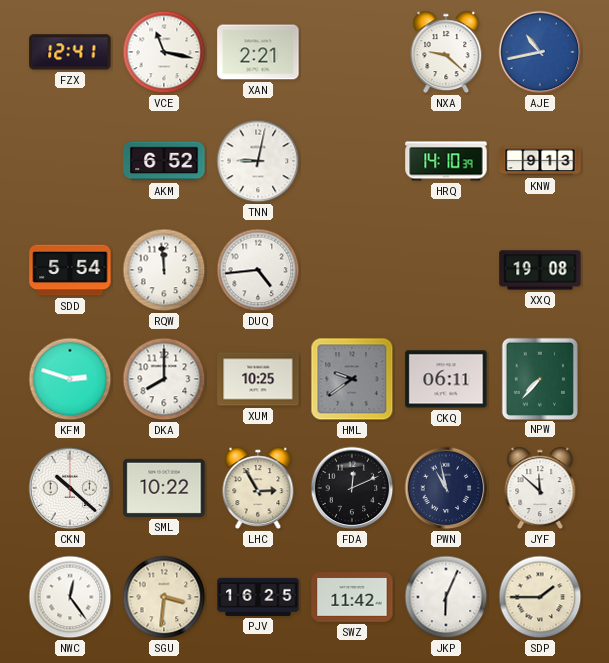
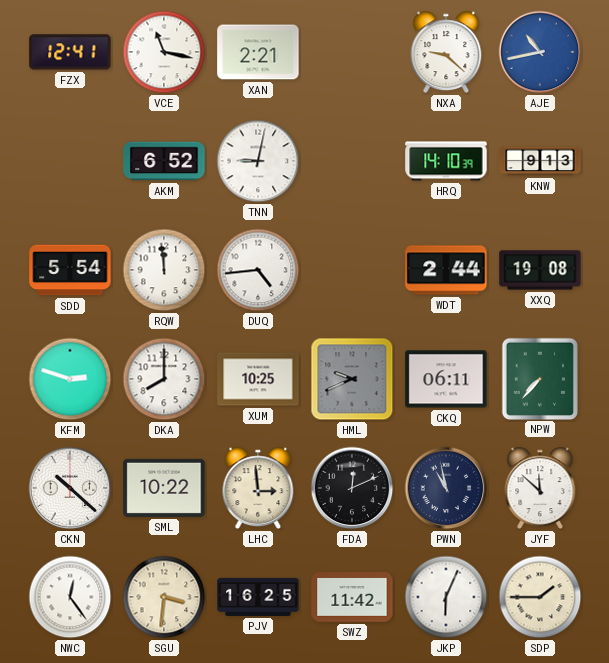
WDT: none -> 2:44
HML: 9:39 -> 9:41
LHC: 2:55 -> 2:59
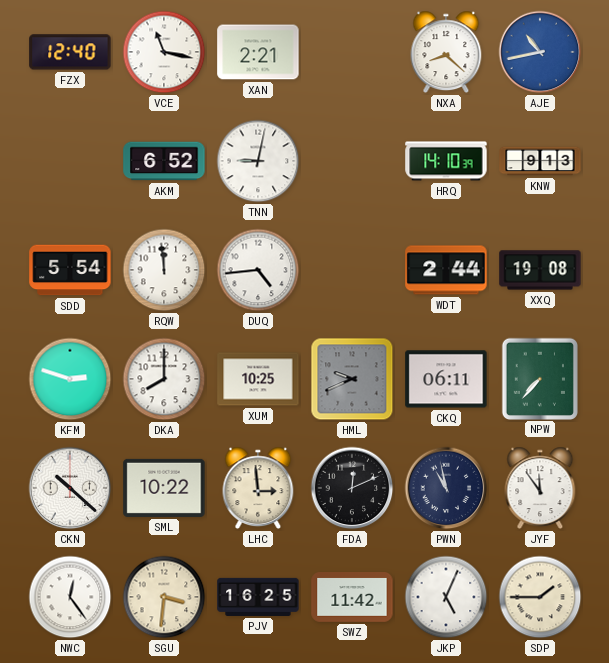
FZX: 12:41 -> 12:40
NXA: 9:22 -> 8:22
JYF: 11:52 -> 11:54
JKP: 6:04 -> 5:04
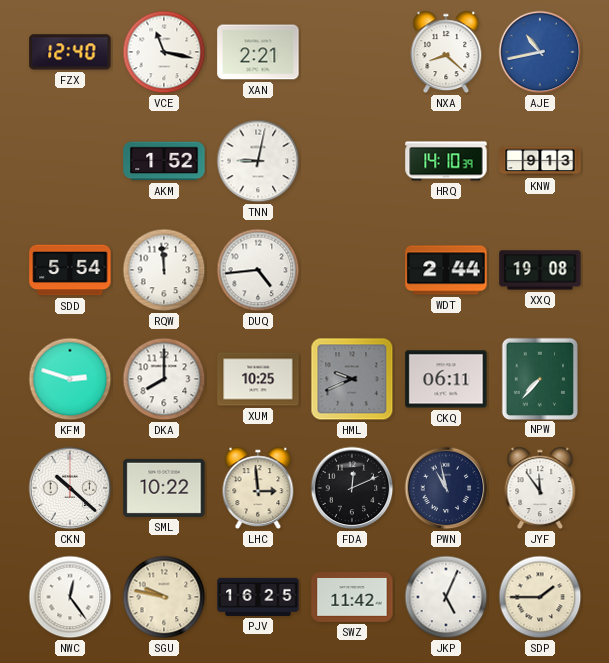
AKM: 6:52 -> 1:52
SGU: 3:31 -> 9:47
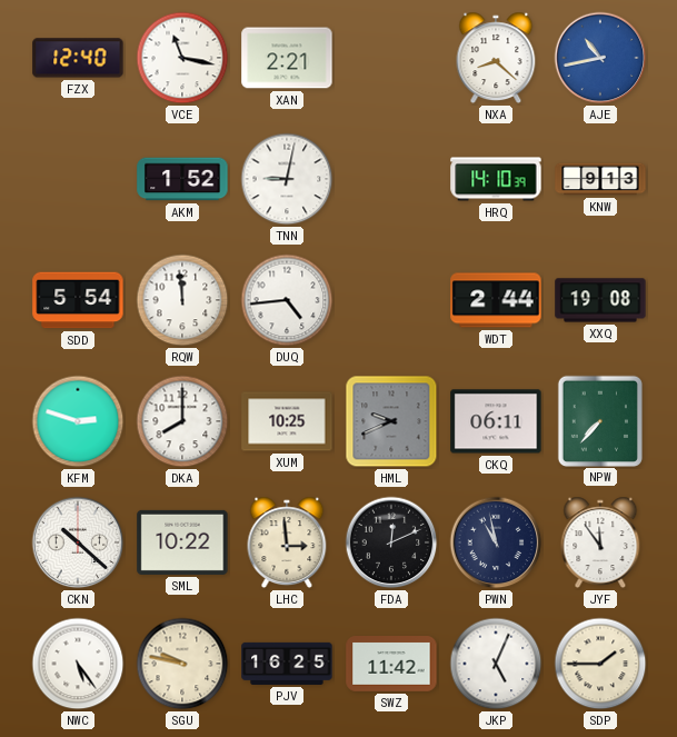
NWC: 12:24 -> 5:24
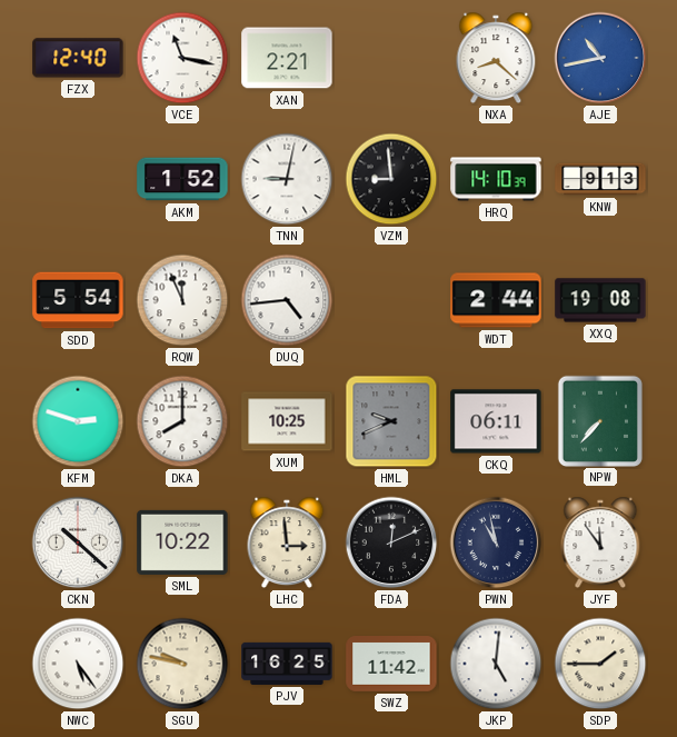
VZM: none -> 8:59
RQW: 11:59 -> 11:56
JKP: 5:04 -> 5:01
